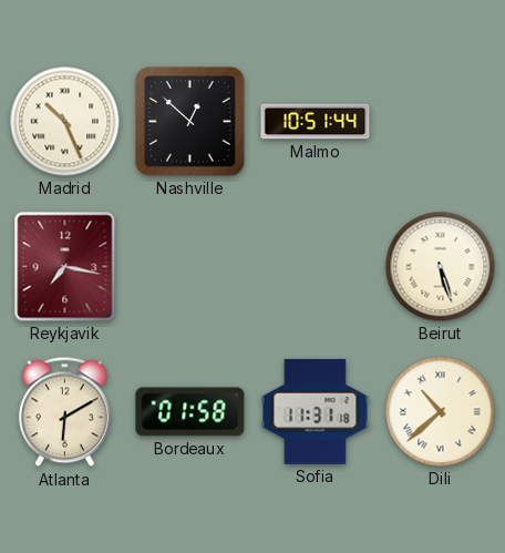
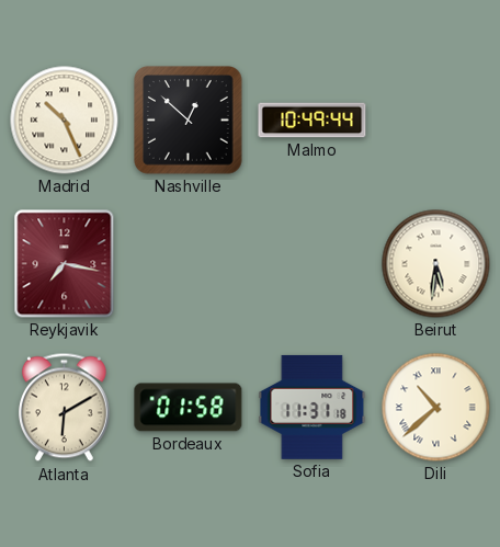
Malmo: 10:51 -> 10:49
Beirut: 5:27 -> 5:31
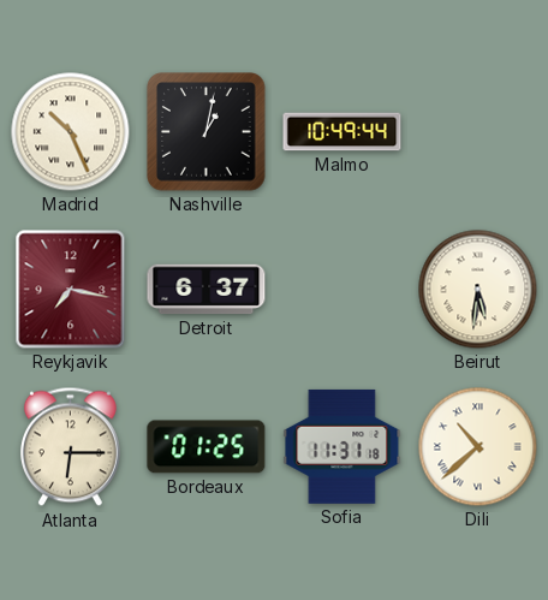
Nashville: 12:52 -> 1:02
Detroit: none -> 6:37
Atlanta: 6:10 -> 6:15
Bordeaux: 01:58 -> 01:25
